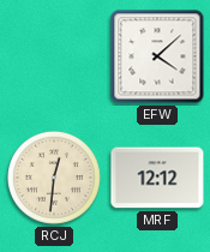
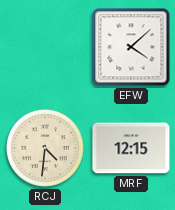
RCJ: 12:31 -> 4:31
MRF: 12:12 -> 12:15
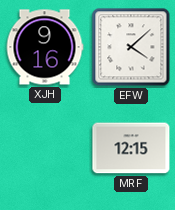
XJH: none -> 9:16
RCJ: 4:31 -> none
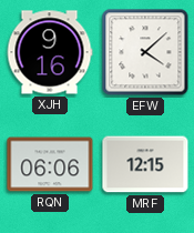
RQN: none -> 06:06
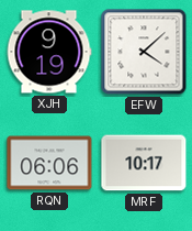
XJH: 9:16 -> 9:19
MRF: 12:15 -> 10:17
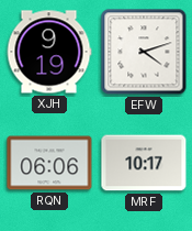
EFW: 4:08 -> 4:12
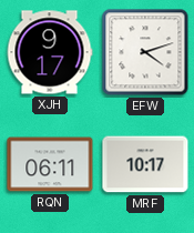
XJH: 9:19 -> 9:17
RQN: 06:06 -> 06:11
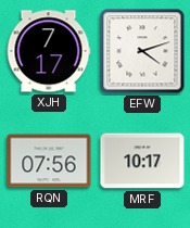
XJH: 9:17 -> 7:17
RQN: 06:11 -> 07:56
